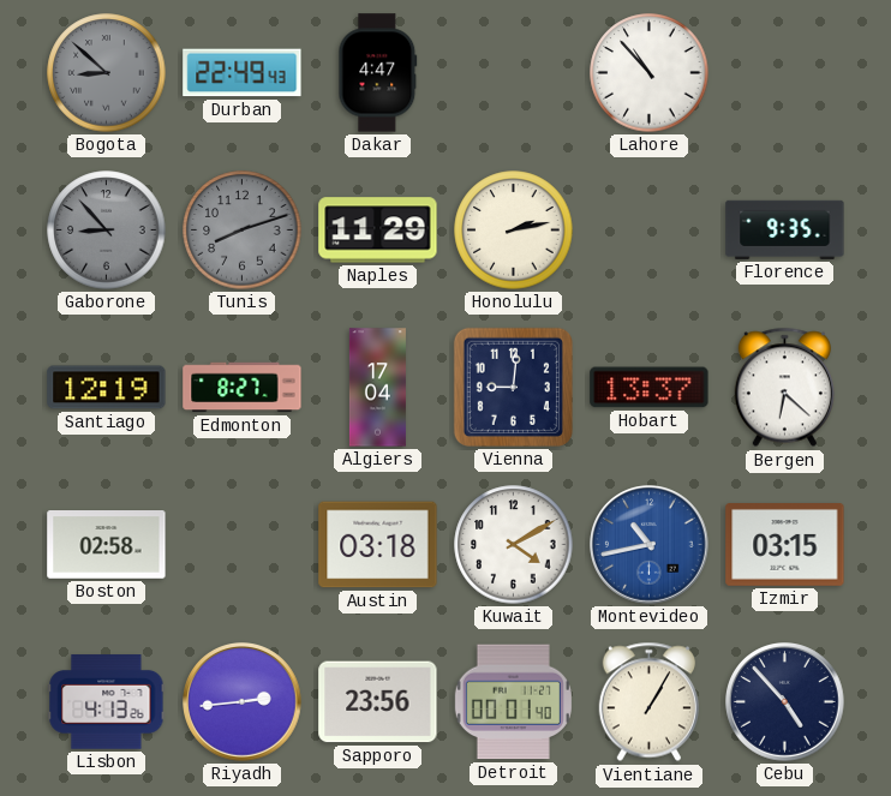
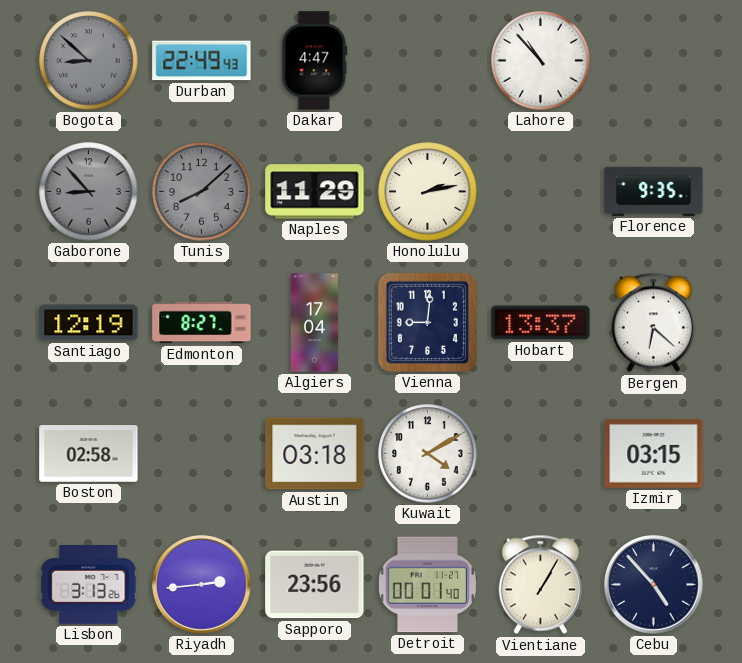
Tunis: 8:12 -> 8:08
Montevideo: 10:43 -> none
Lisbon: 4:13 -> 3:13
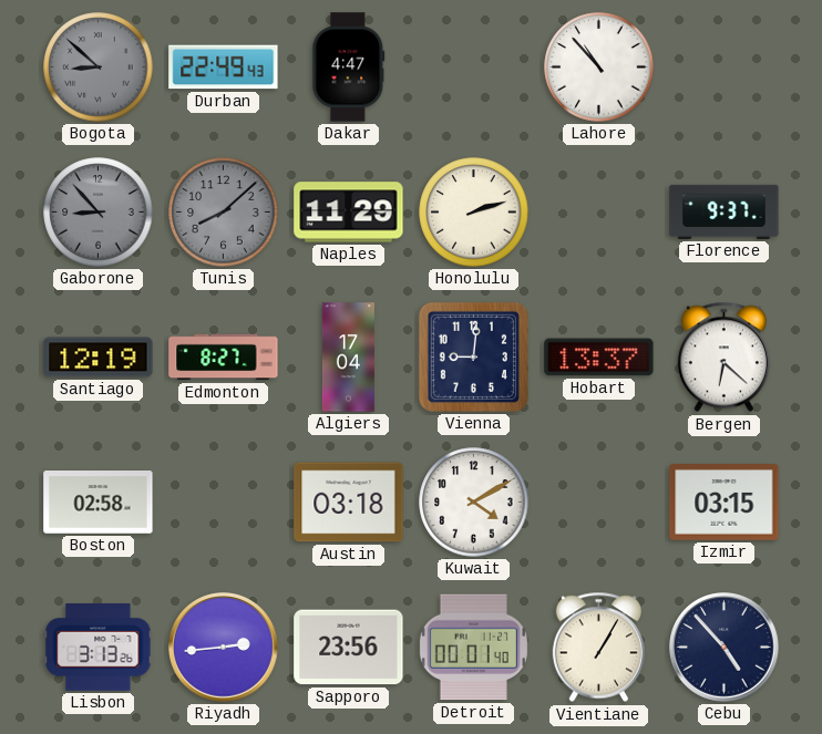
Honolulu: 2:13 -> 2:12
Florence: 9:35 -> 9:37
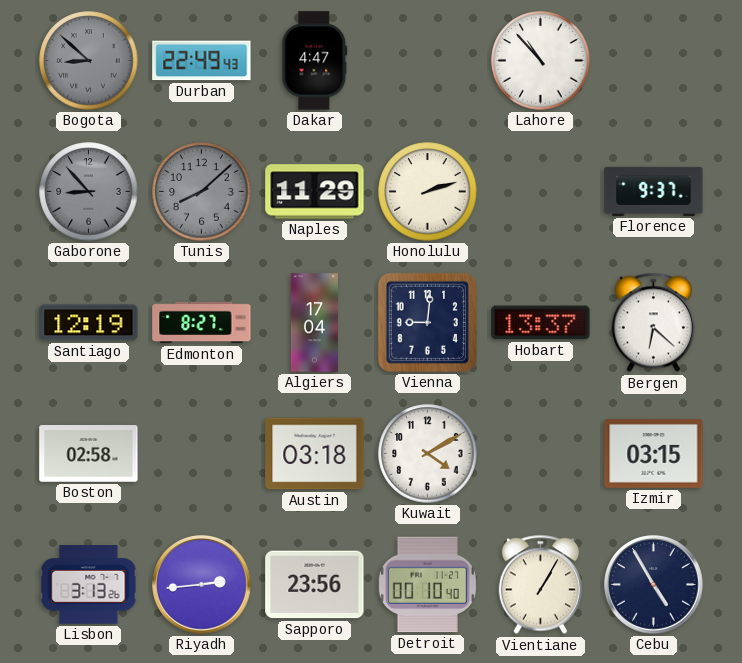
Detroit: 00:01 -> 00:10
Cebu: 4:53 -> 4:55
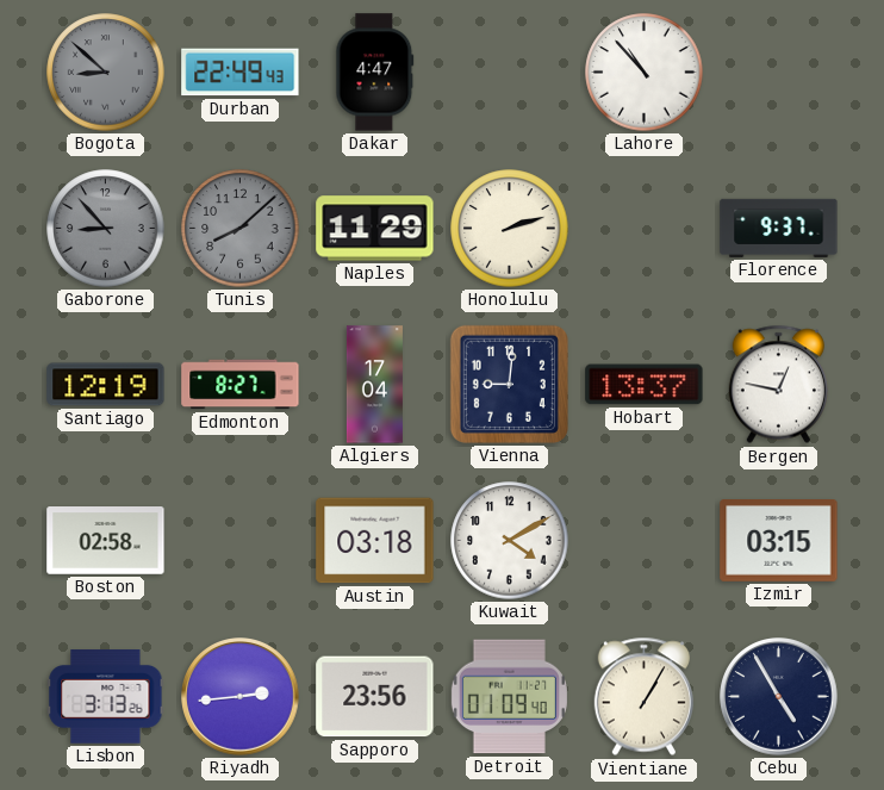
Bergen: 6:22 -> 12:47
Detroit: 00:10 -> 01:09
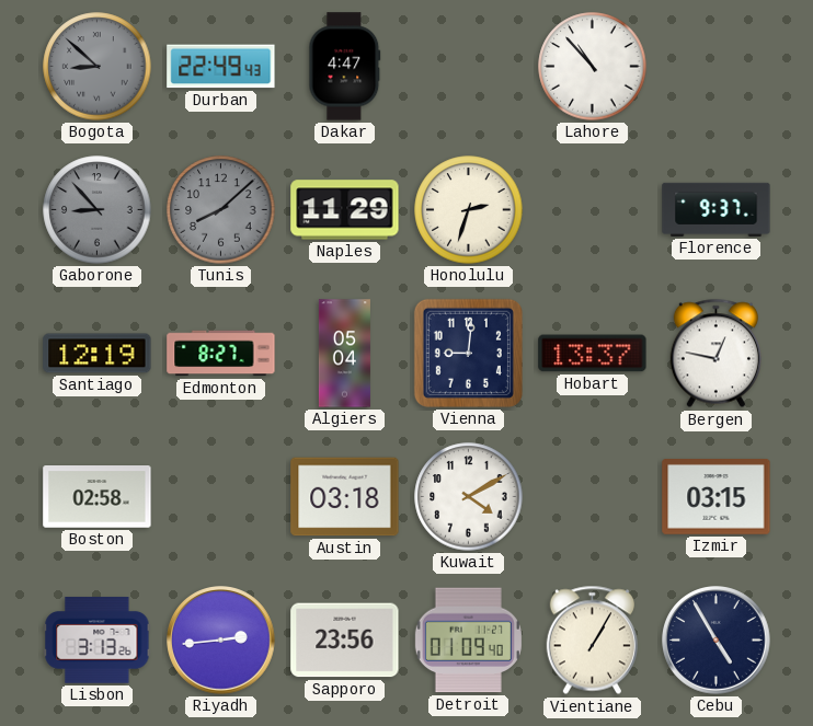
Honolulu: 2:12 -> 2:33
Algiers: 17:04 -> 05:04
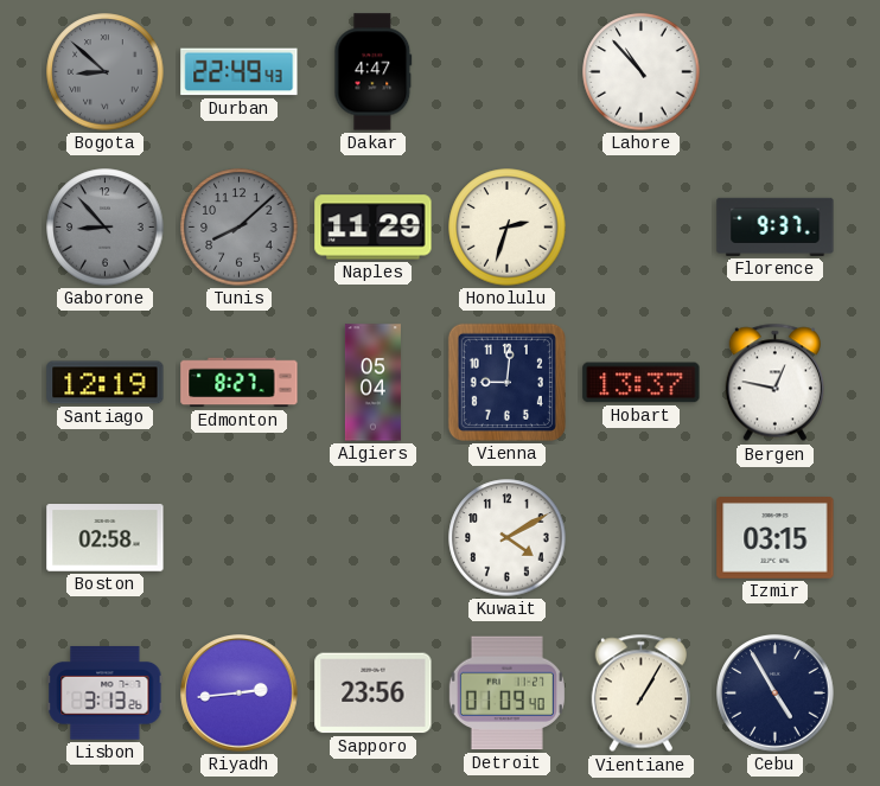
Austin: 03:18 -> none
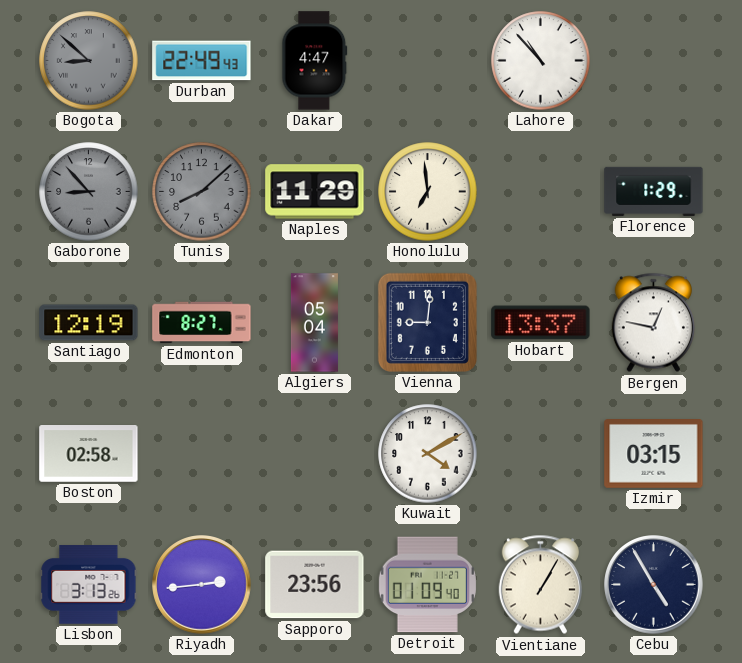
Honolulu: 2:33 -> 6:59
Florence: 9:37 -> 1:29
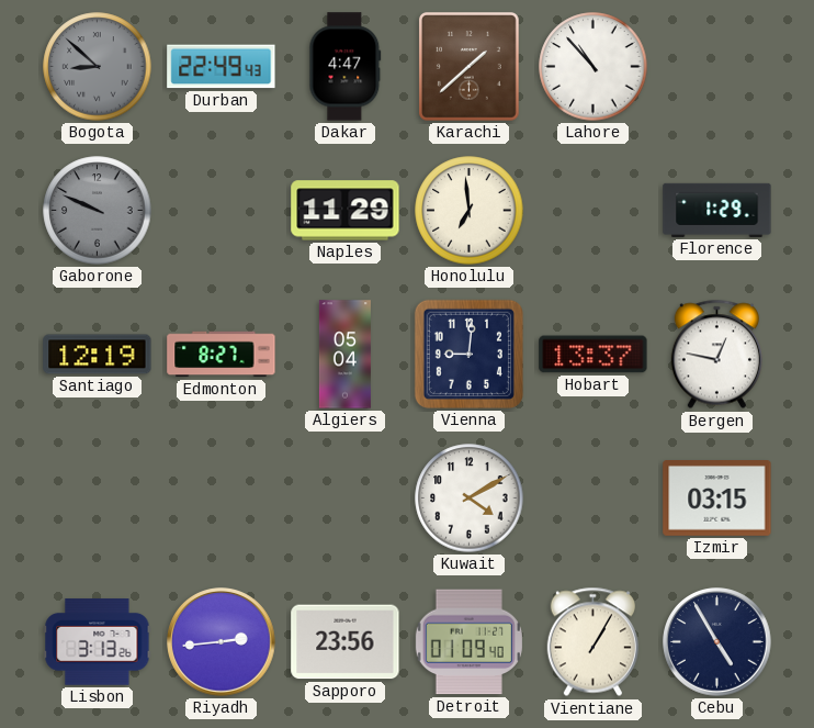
Karachi: none -> 1:38
Gaborone: 8:53 -> 9:49
Tunis: 8:08 -> none
Boston: 02:58 -> none
